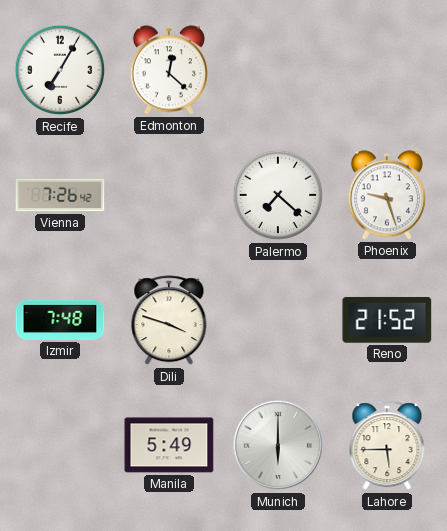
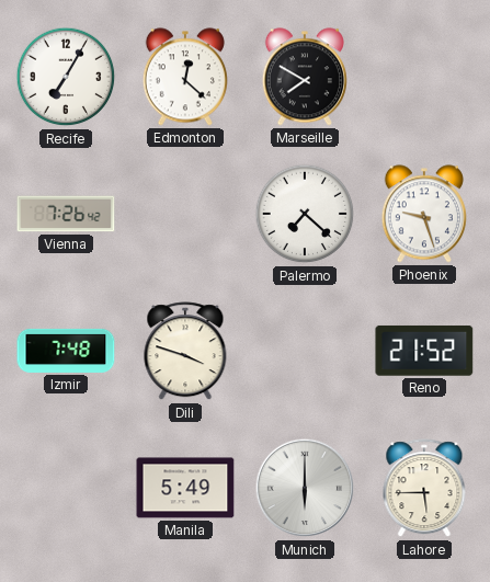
Marseille: none -> 7:50
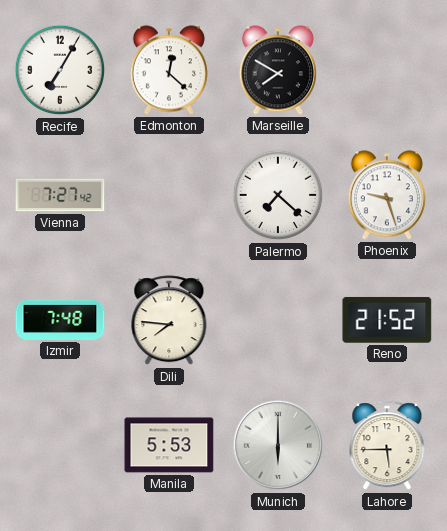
Vienna: 7:26 -> 7:27
Dili: 3:48 -> 7:46
Manila: 5:49 -> 5:53
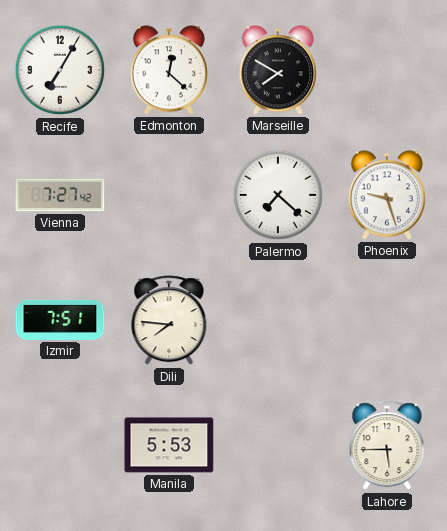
Izmir: 7:48 -> 7:51
Reno: 21:52 -> none
Munich: 6:00 -> none
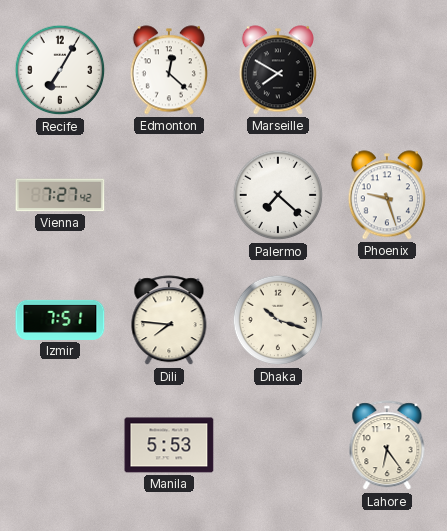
Dhaka: none -> 10:18
Lahore: 5:45 -> 6:24
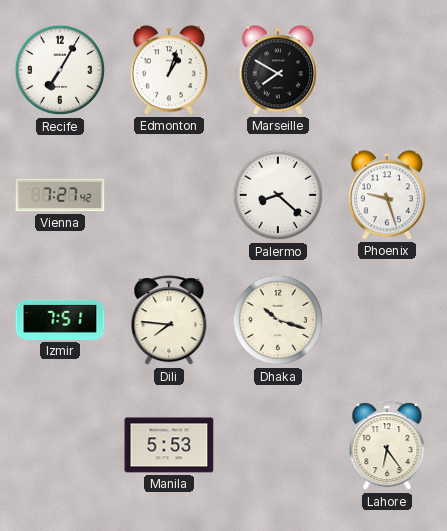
Edmonton: 12:22 -> 1:03
Palermo: 7:22 -> 8:22
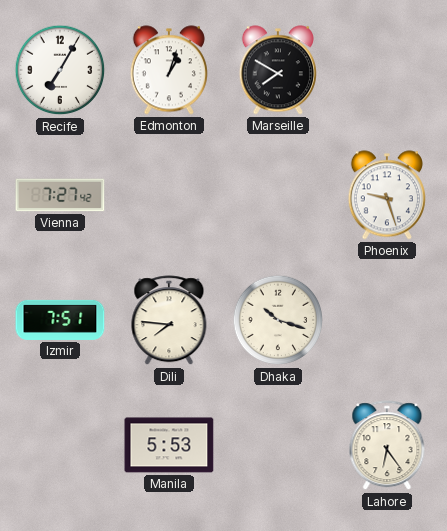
Palermo: 8:22 -> none
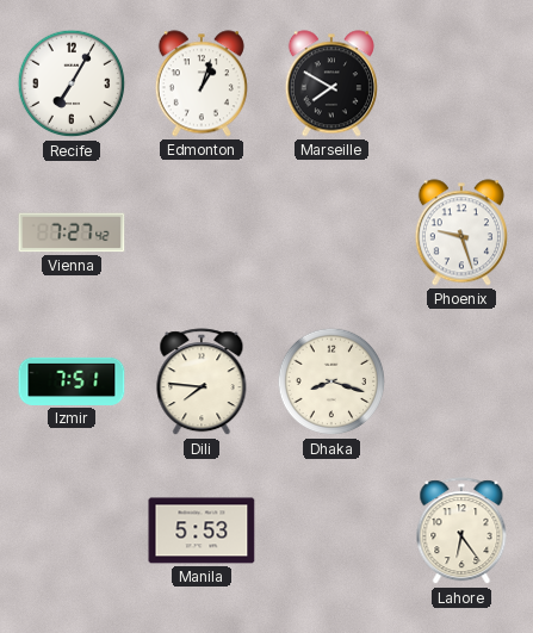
Dhaka: 10:18 -> 8:18
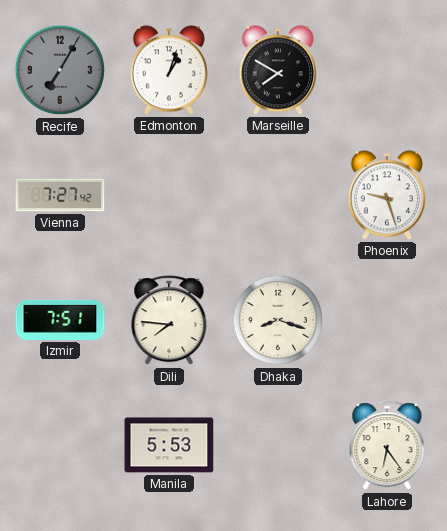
Recife dial: white -> grey
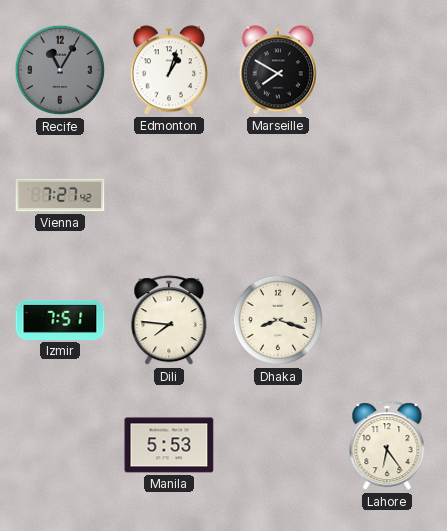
Recife: 7:05 -> 11:05
Phoenix: 9:27 -> none
